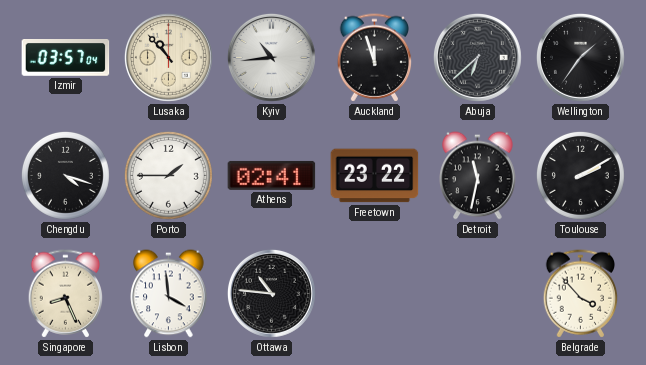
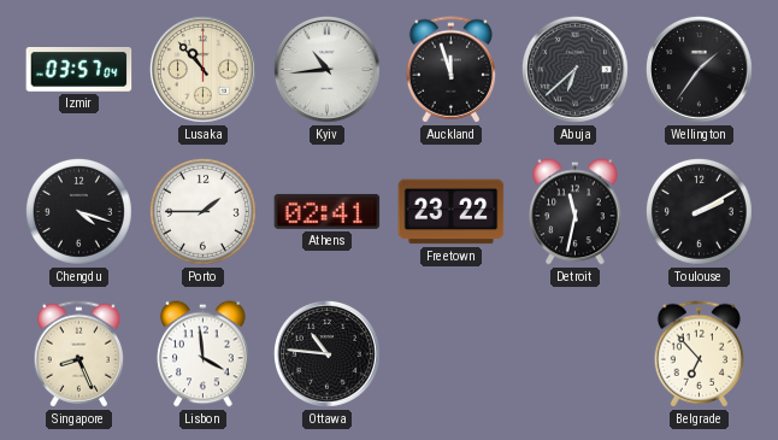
Belgrade: 3:53 -> 6:53
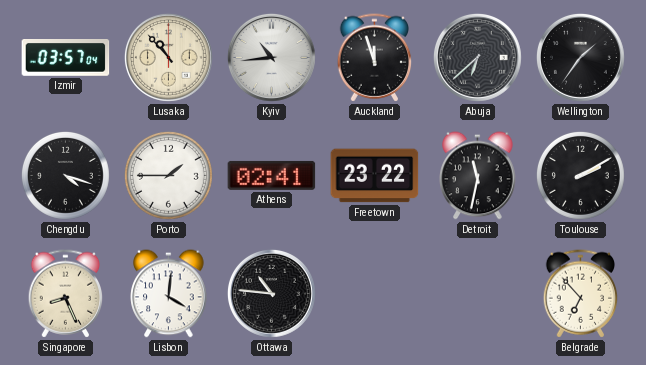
Lisbon: 3:59 -> 4:01
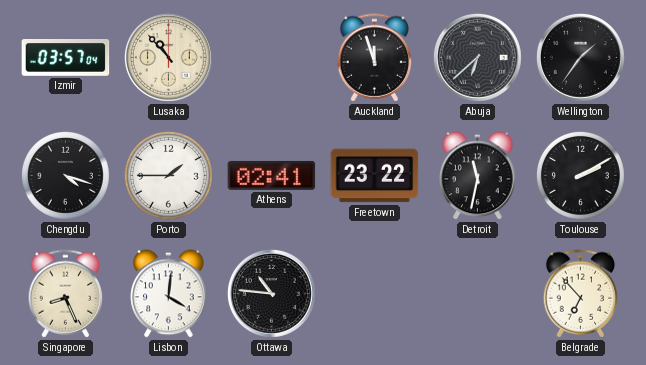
Kyiv: 10:44 -> none
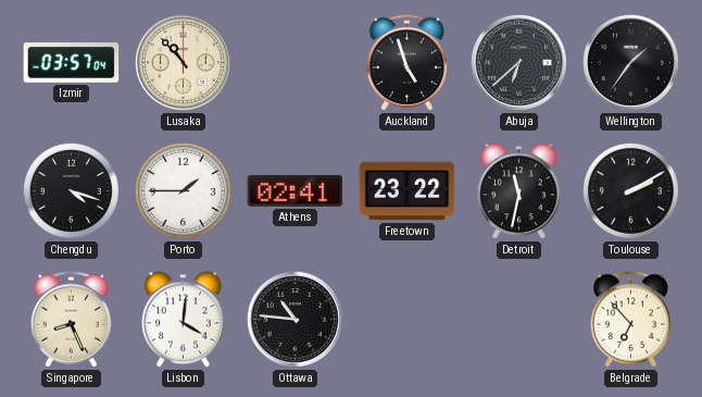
Auckland: 11:57 -> 4:57
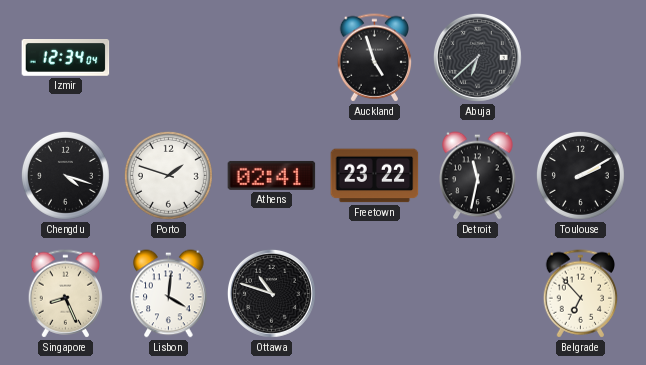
Izmir: 03:57 -> 12:34
Lusaka: 10:53 -> none
Wellington: 1:36 -> none
Porto: 1:45 -> 1:48
Ottawa: 10:46 -> 10:48
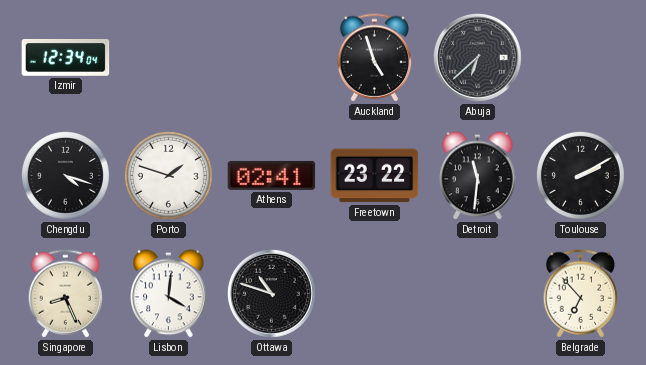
Detroit: 11:32 -> 11:31
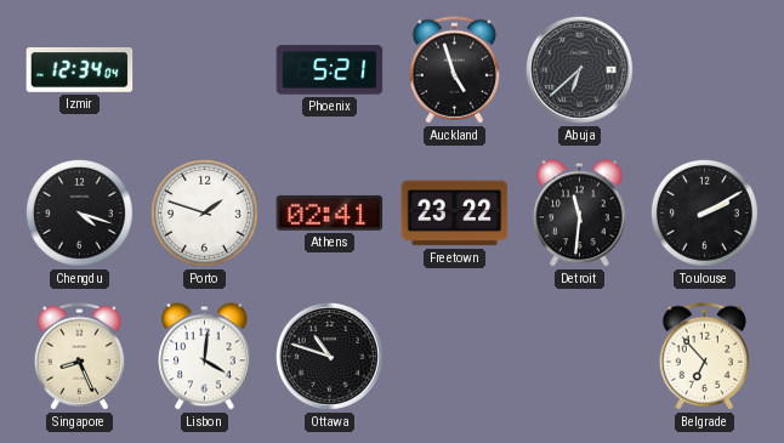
Phoenix: none -> 5:21
